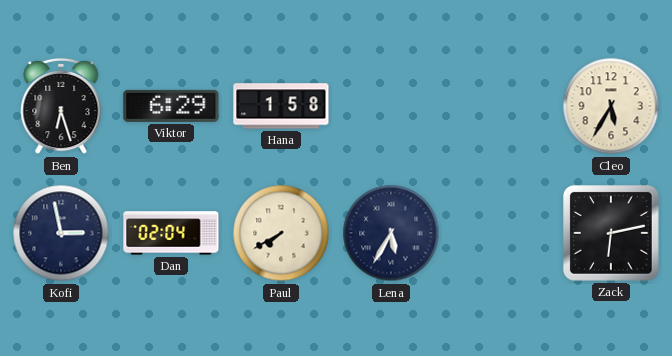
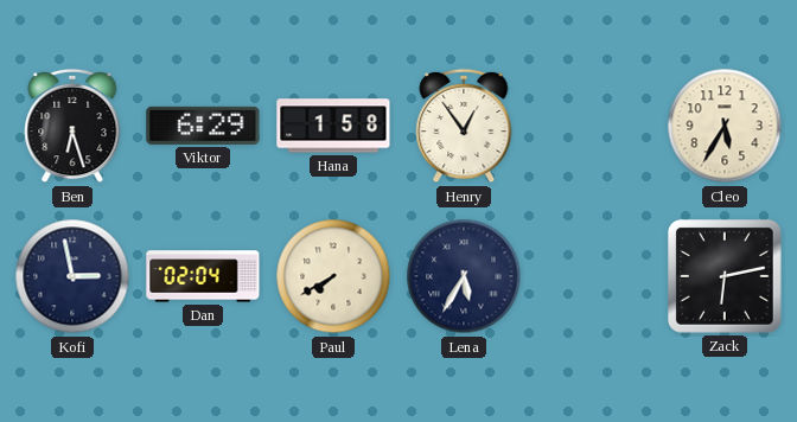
Henry: none -> 12:54
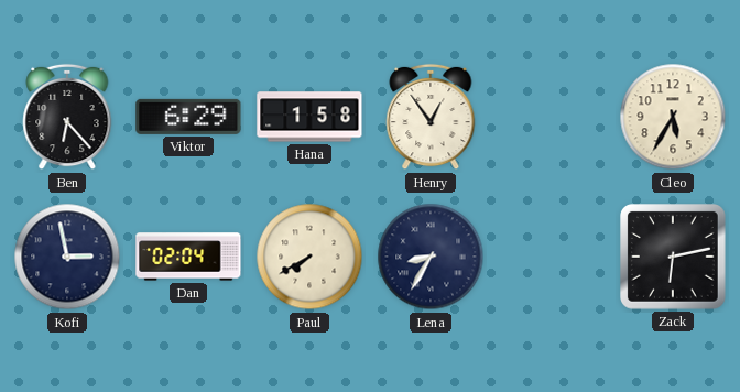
Ben: 6:27 -> 6:23
Lena: 5:35 -> 8:35
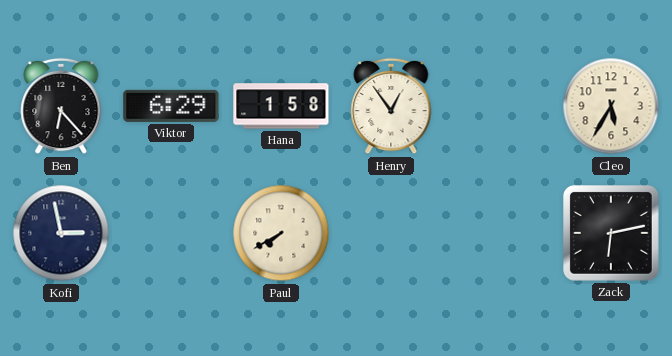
Dan: 02:04 -> none
Lena: 8:35 -> none
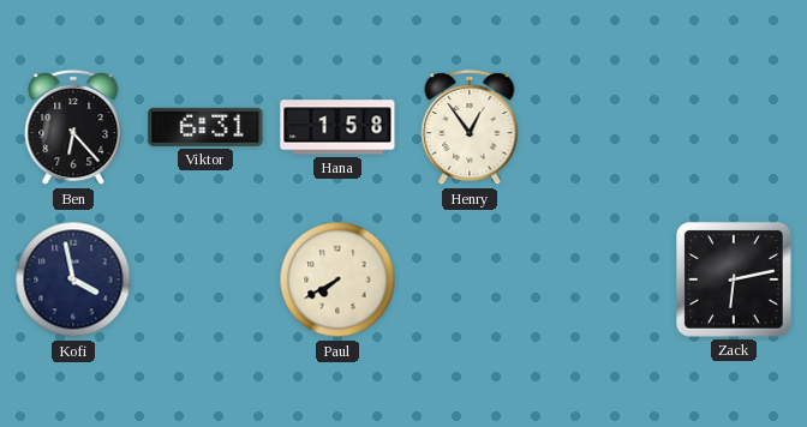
Viktor: 6:29 -> 6:31
Cleo: 5:35 -> none
Kofi: 2:58 -> 3:58
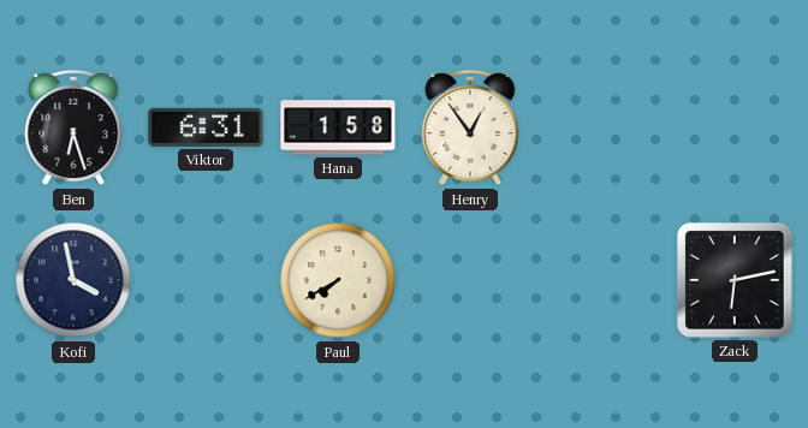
Ben: 6:23 -> 6:27
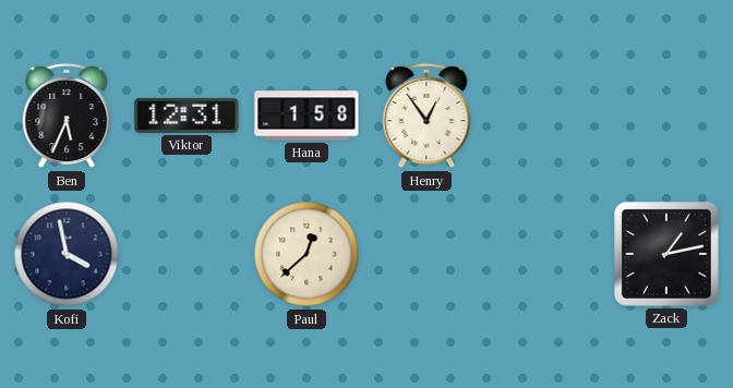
Ben: 6:27 -> 5:34
Viktor: 6:31 -> 12:31
Paul: 7:40 -> 12:38
Zack: 6:13 -> 1:13
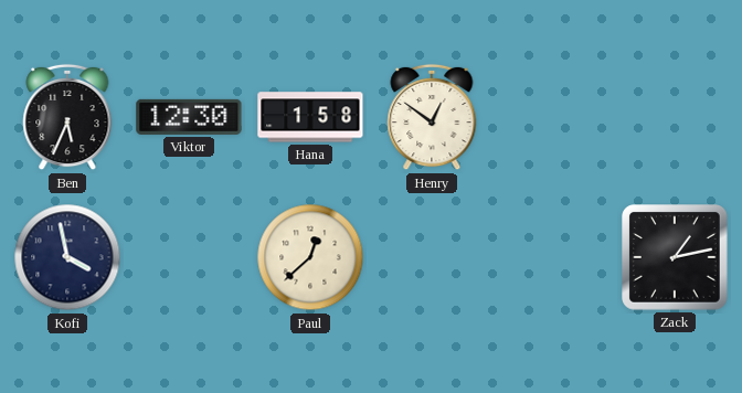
Viktor: 12:31 -> 12:30
Henry: 12:54 -> 12:51
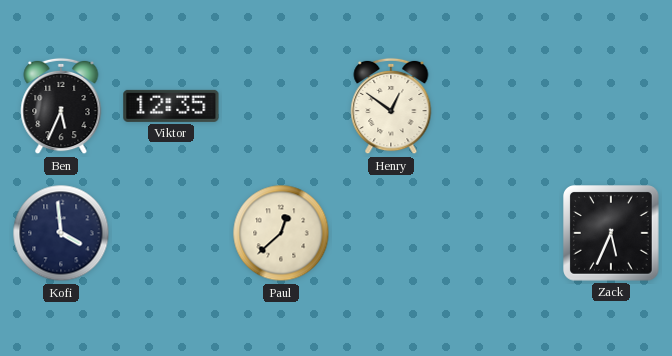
Viktor: 12:30 -> 12:35
Hana: 1:58 -> none
Kofi: 3:58 -> 3:59
Zack: 1:13 -> 5:34
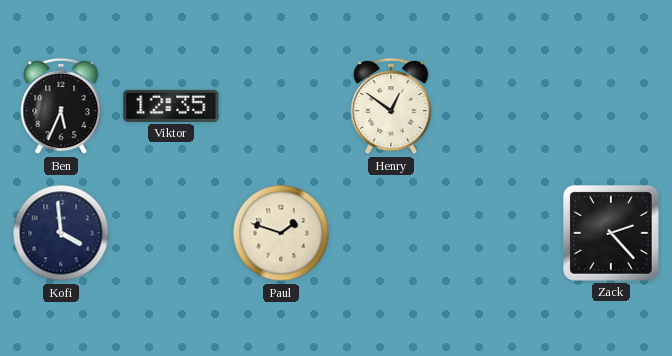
Paul: 12:38 -> 1:48
Zack: 5:34 -> 2:23
